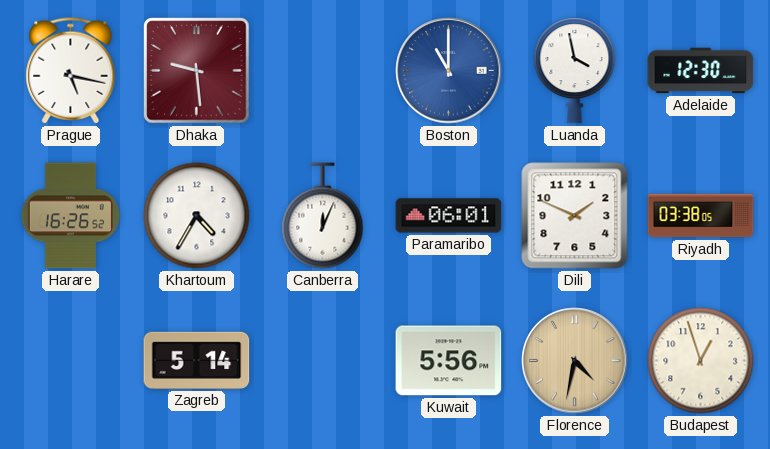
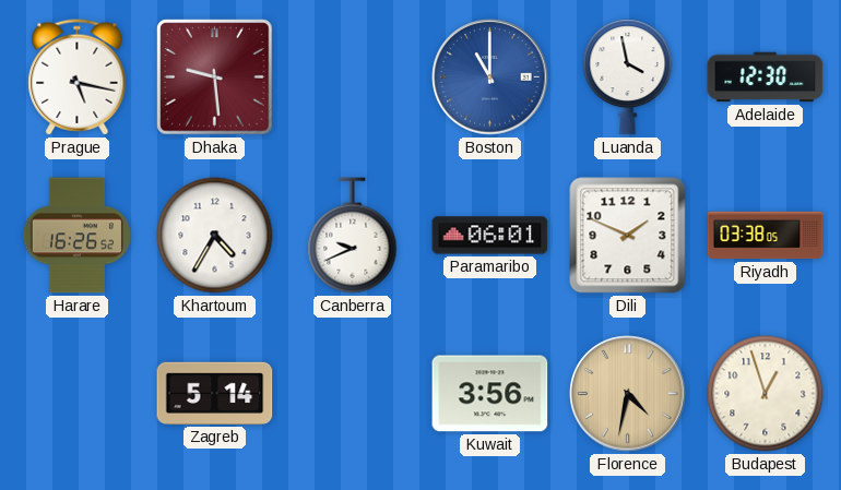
Canberra: 12:04 -> 9:41
Kuwait: 5:56 -> 3:56
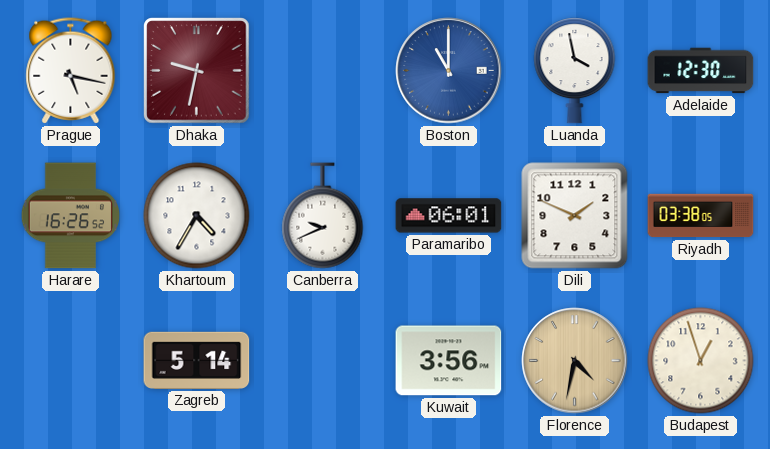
Dhaka: 9:29 -> 9:32
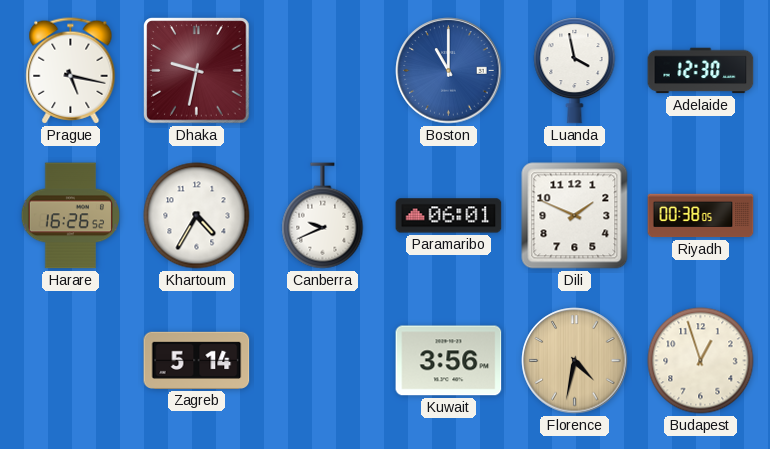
Riyadh: 03:38 -> 00:38
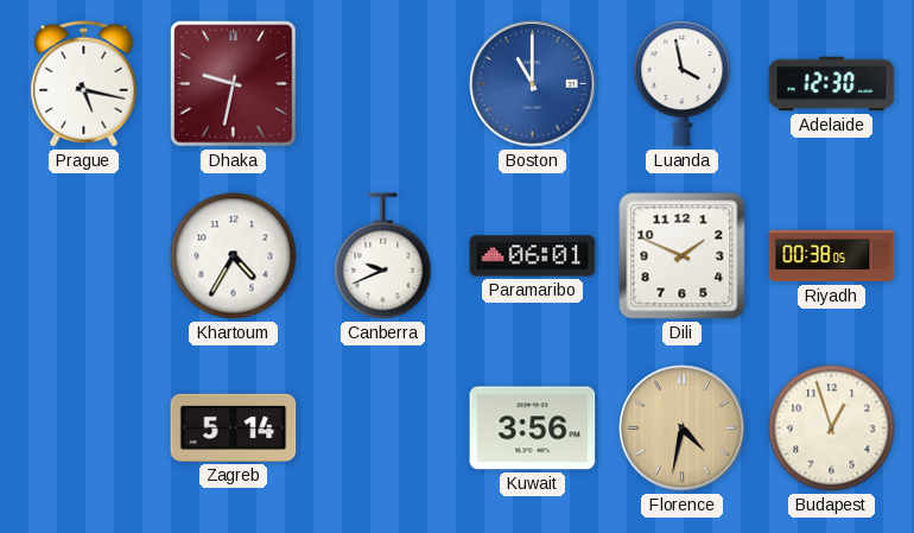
Harare: 16:26 -> none
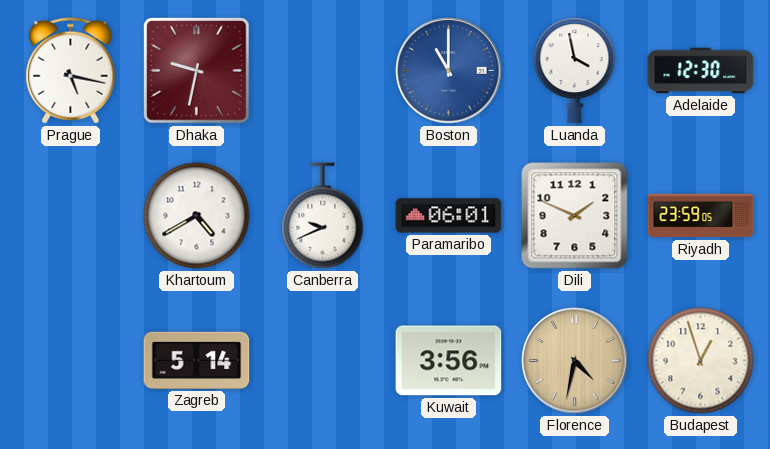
Khartoum: 4:35 -> 4:40
Riyadh: 00:38 -> 23:59
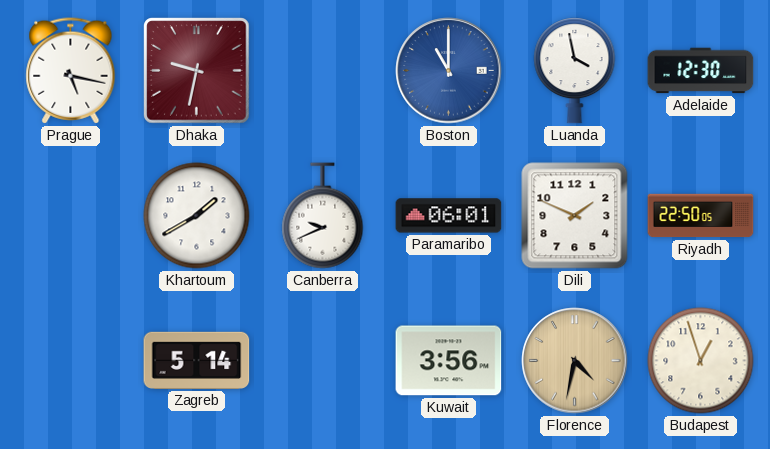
Khartoum: 4:40 -> 1:40
Riyadh: 23:59 -> 22:50
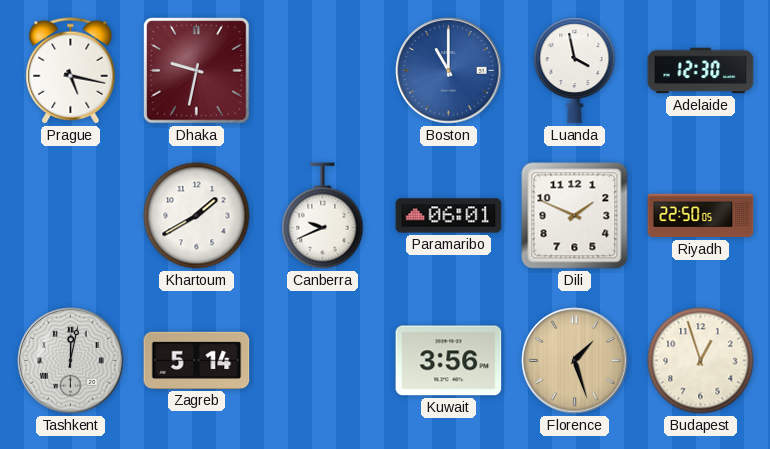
Tashkent: none -> 12:02
Florence: 4:32 -> 1:27
